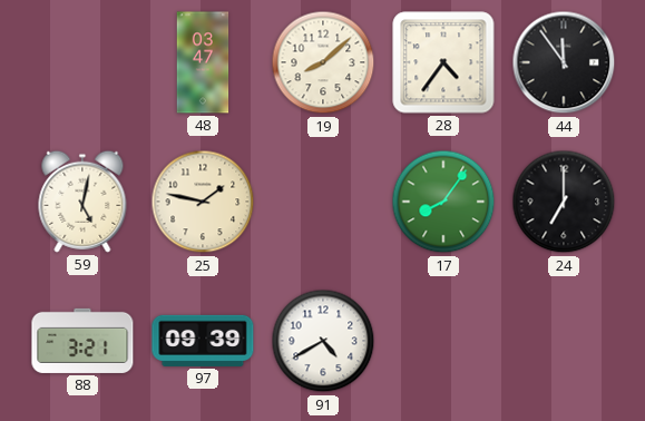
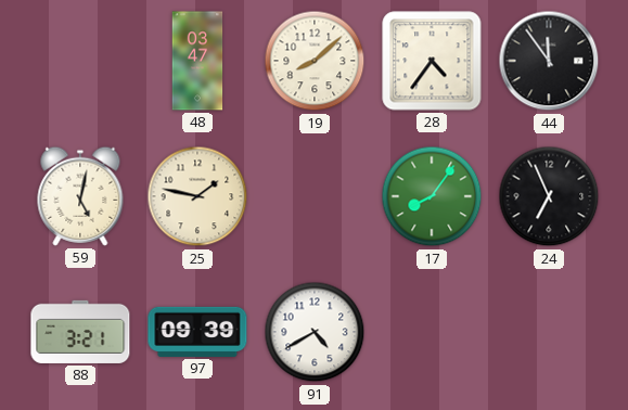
24: 7:00 -> 6:56
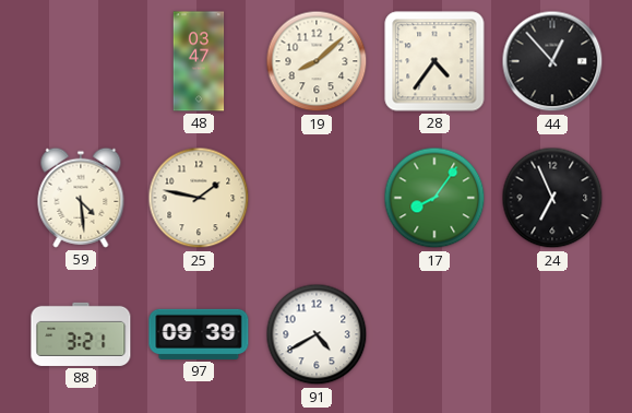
44: 11:54 -> 12:53
59: 5:02 -> 4:29
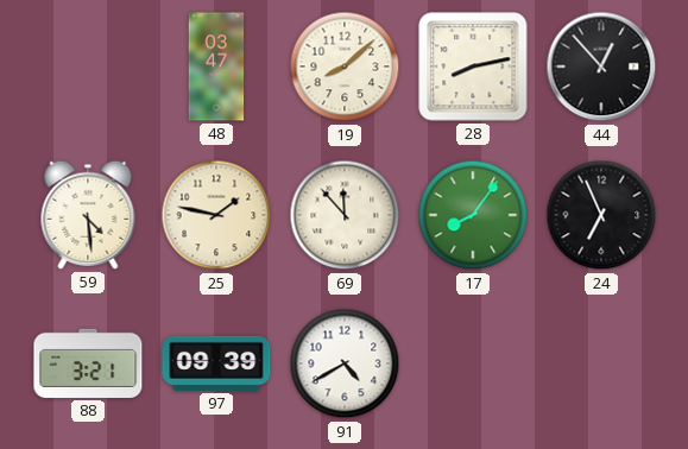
28: 4:36 -> 8:13
69: none -> 11:53
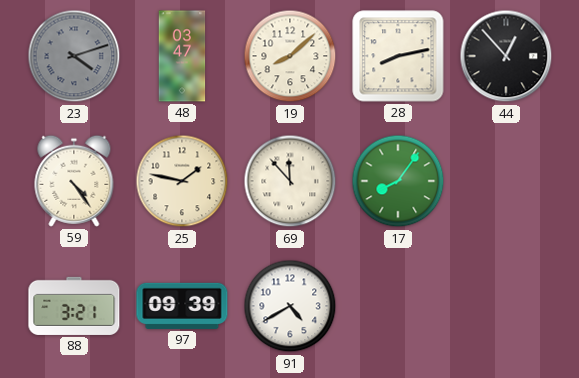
23: none -> 4:12
59: 4:29 -> 4:24
24: 6:56 -> none
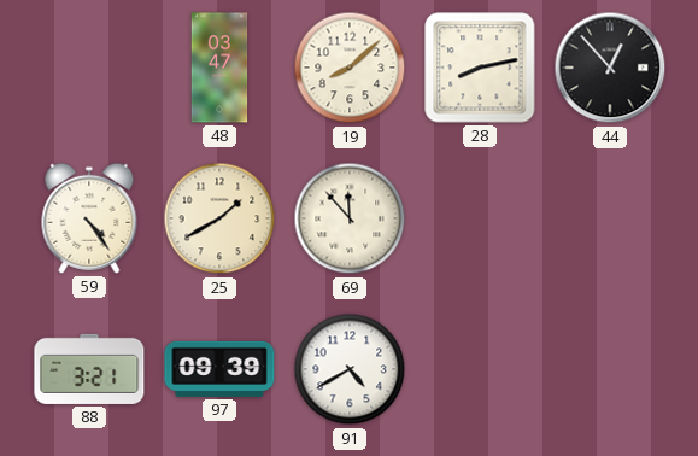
23: 4:12 -> none
25: 1:47 -> 1:40
17: 8:06 -> none
